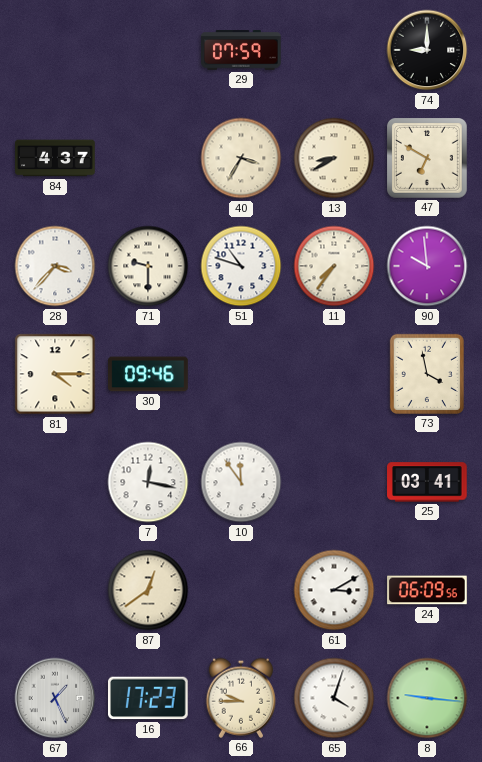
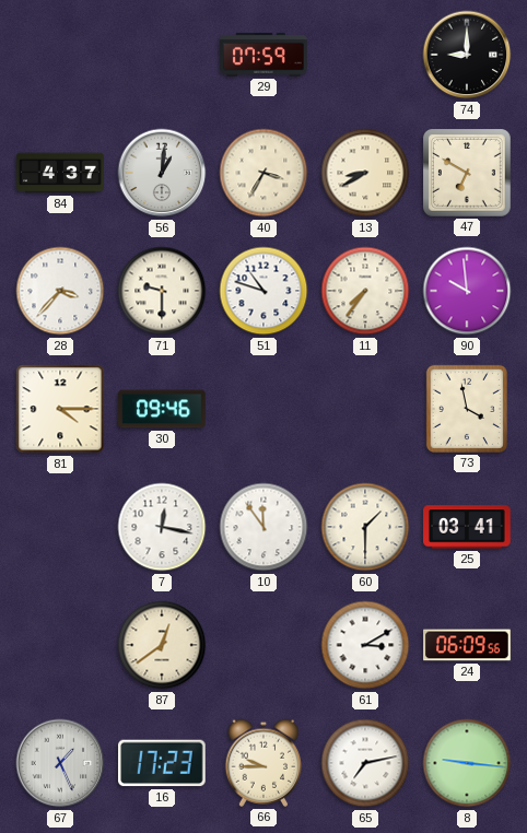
56: none -> 1:01
60: none -> 1:30
65: 4:03 -> 7:13
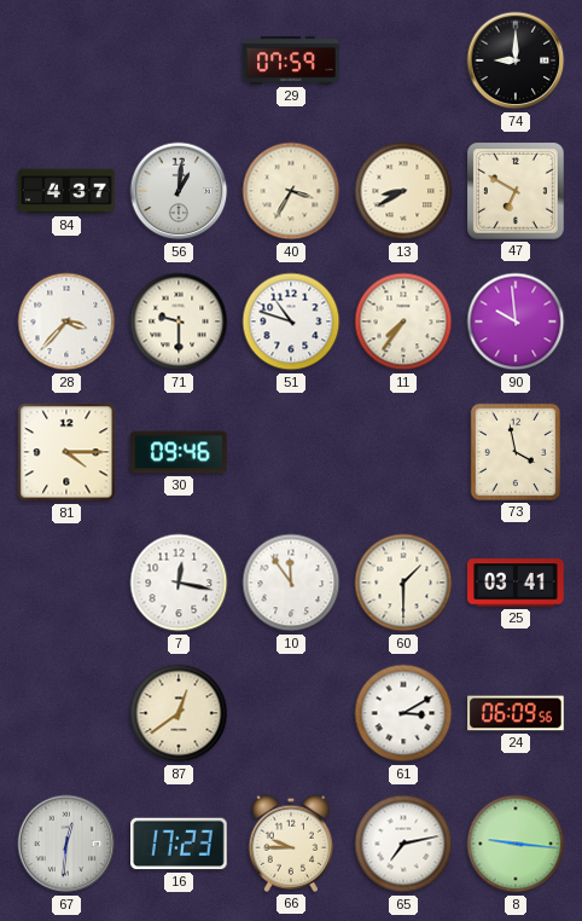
67: 1:26 -> 12:31
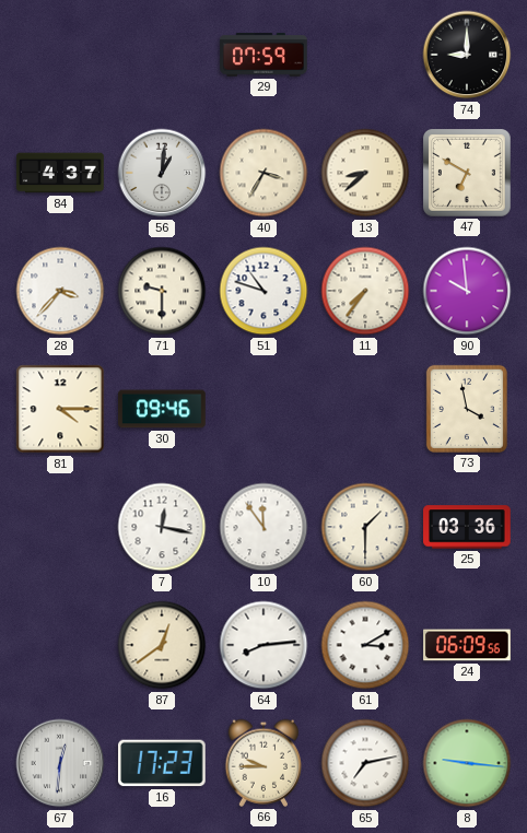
13: 8:40 -> 8:38
25: 03:41 -> 03:36
64: none -> 8:14
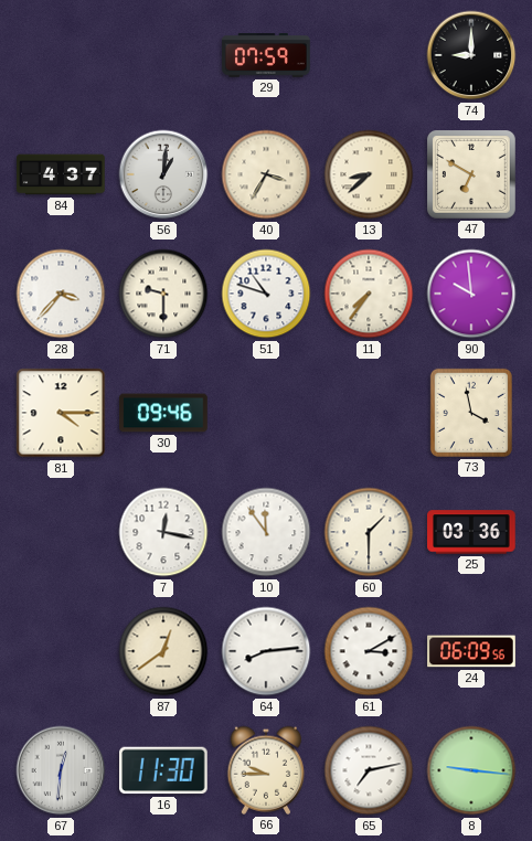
16: 17:23 -> 11:30
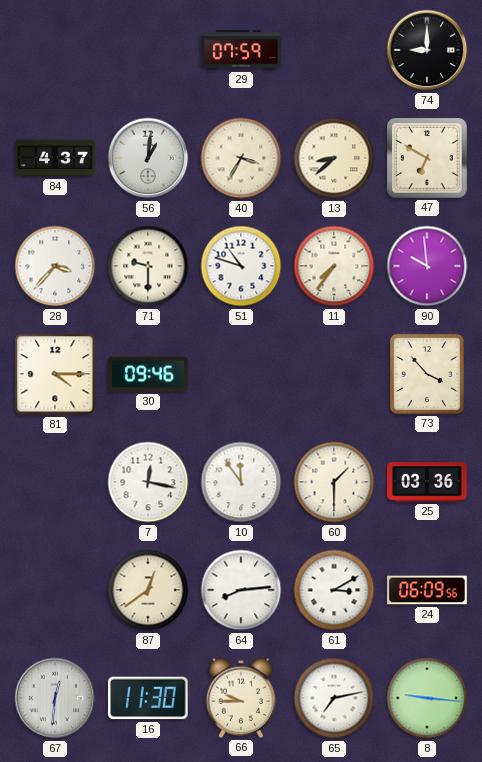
73: 3:58 -> 3:53
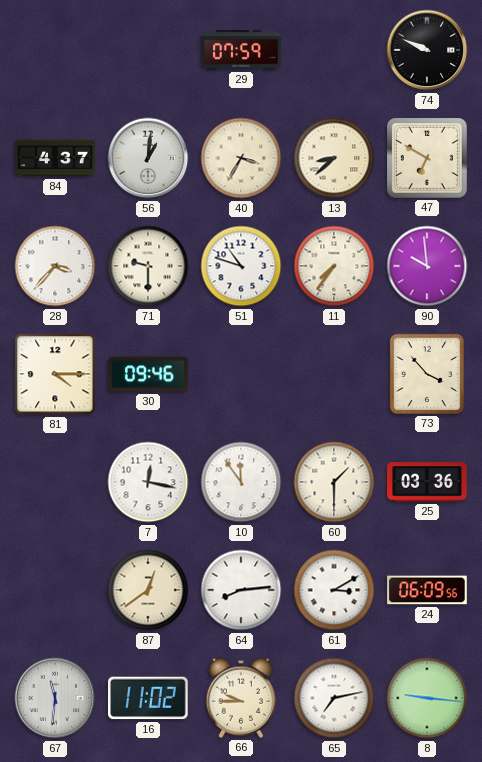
74: 9:00 -> 9:49
67: 12:31 -> 11:31
16: 11:30 -> 11:02
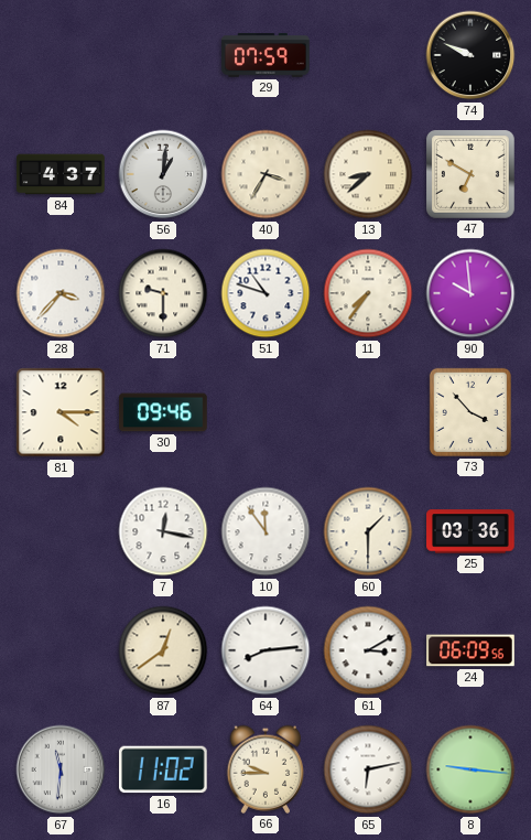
65: 7:13 -> 6:13
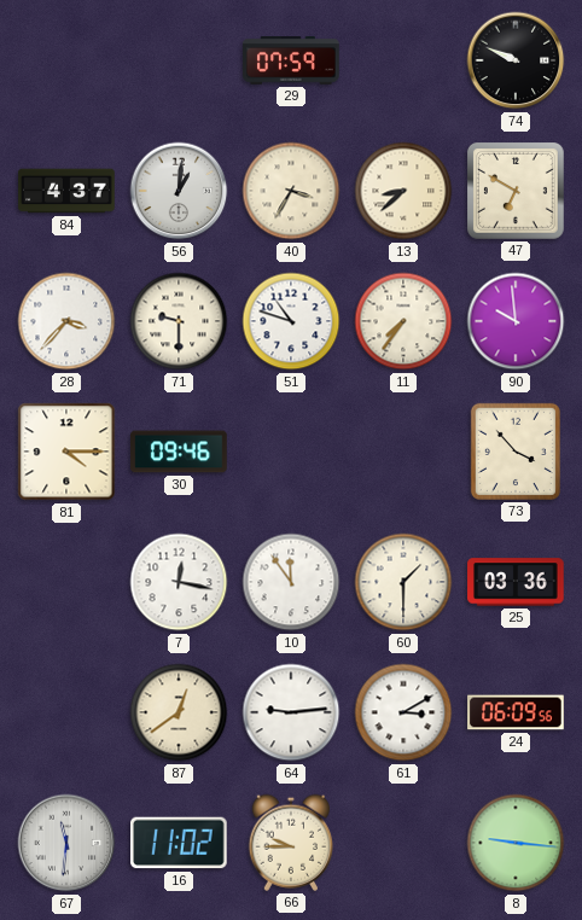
64: 8:14 -> 9:14
65: 6:13 -> none
